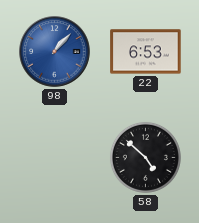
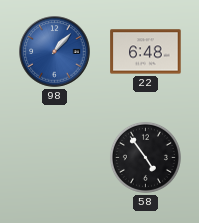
22: 6:53 -> 6:48
58: 4:52 -> 4:54
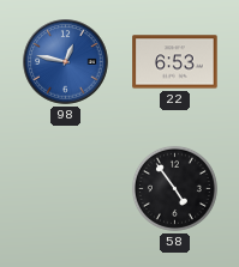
98: 1:07 -> 12:47
22: 6:48 -> 6:53
